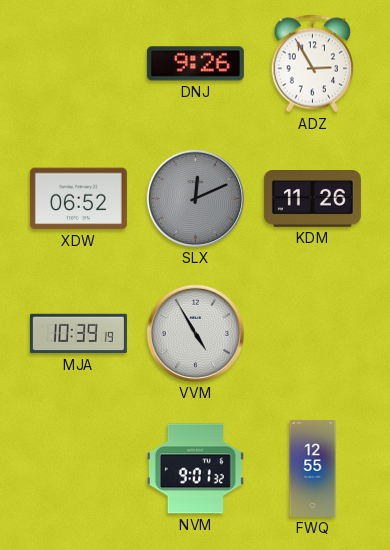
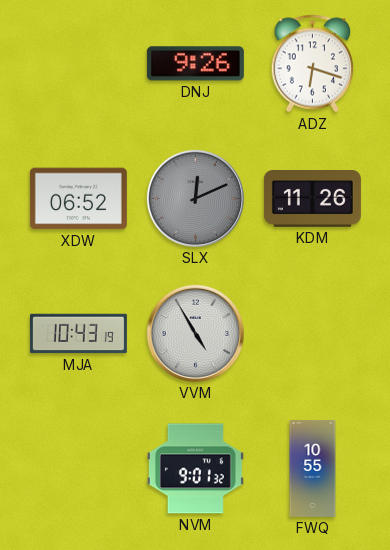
ADZ: 2:55 -> 6:18
MJA: 10:39 -> 10:43
FWQ: 12:55 -> 10:55
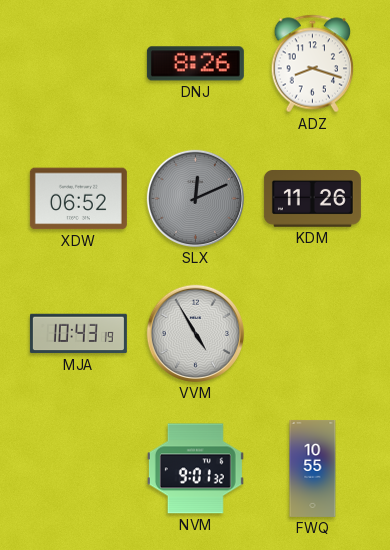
DNJ: 9:26 -> 8:26
ADZ: 6:18 -> 8:18
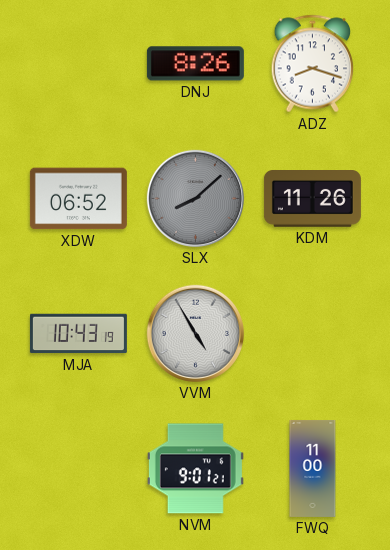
SLX: 12:11 -> 8:08
NVM: 9:01:32 -> 9:01:21
FWQ: 10:55 -> 11:00
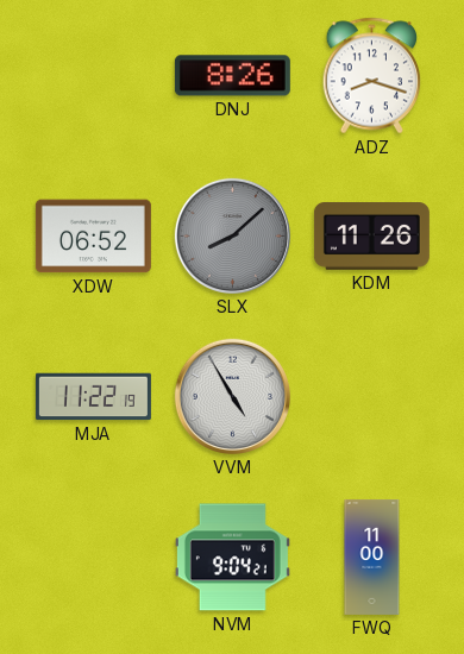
MJA: 10:43 -> 11:22
NVM: 9:01 -> 9:04
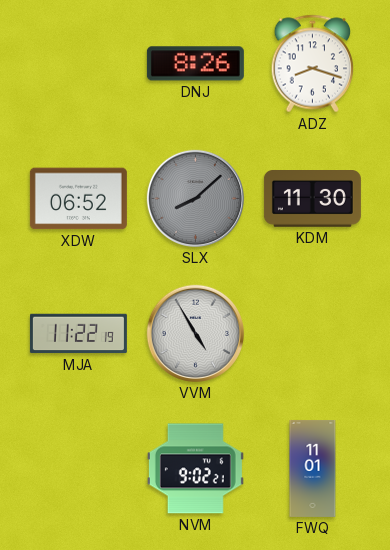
KDM: 11:26 -> 11:30
NVM: 9:04 -> 9:02
FWQ: 11:00 -> 11:01
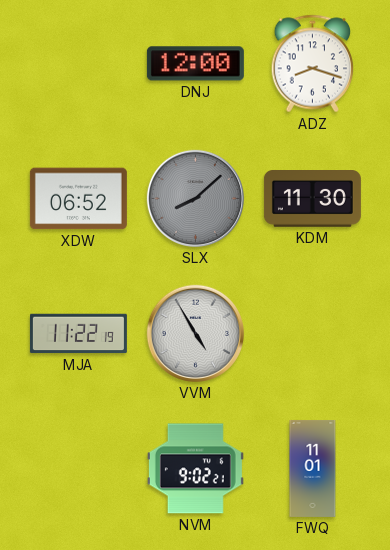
DNJ: 8:26 -> 12:00
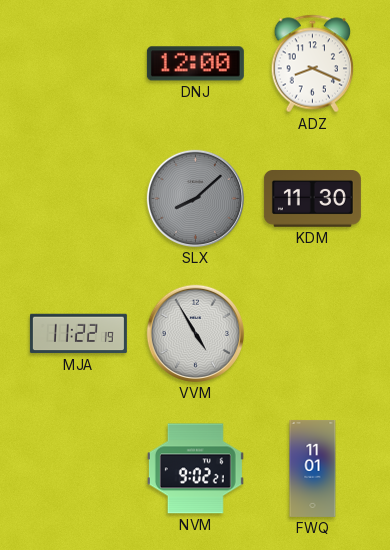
ADZ: 8:18 -> 8:19
XDW: 06:52 -> none
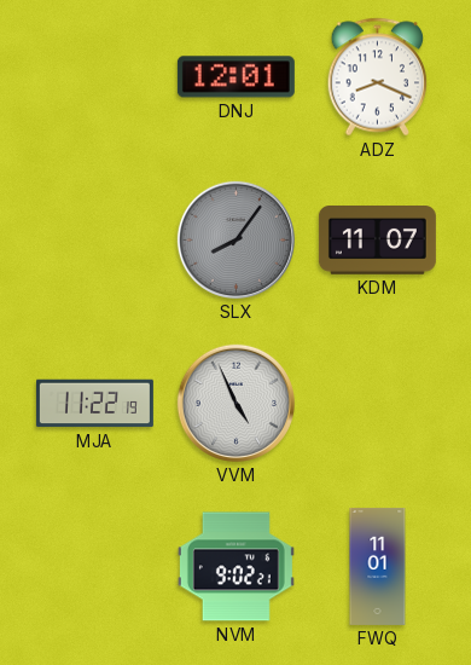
DNJ: 12:00 -> 12:01
SLX: 8:08 -> 8:06
KDM: 11:30 -> 11:07
VVM: 4:55 -> 4:56
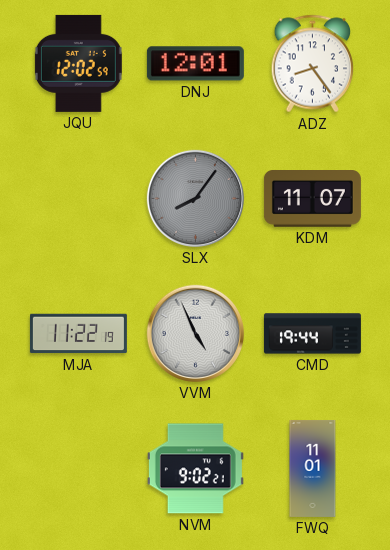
JQU: none -> 12:02
ADZ: 8:19 -> 8:24
CMD: none -> 19:44
